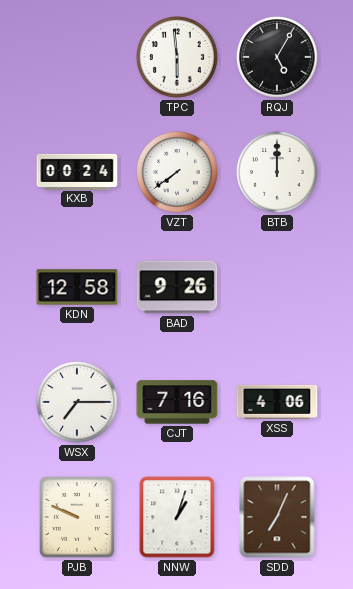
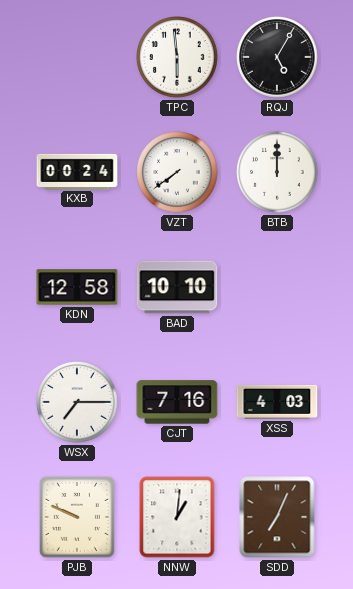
BAD: 9:26 -> 10:10
XSS: 4:06 -> 4:03
NNW: 1:03 -> 1:01
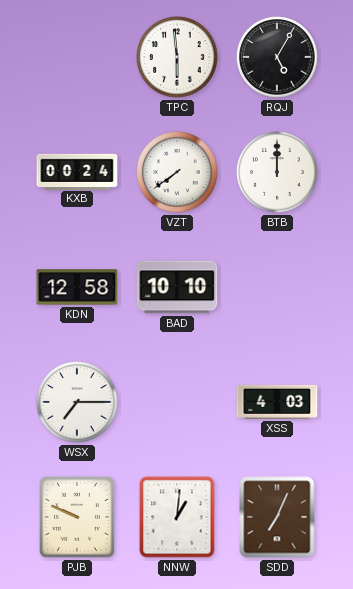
CJT: 7:16 -> none
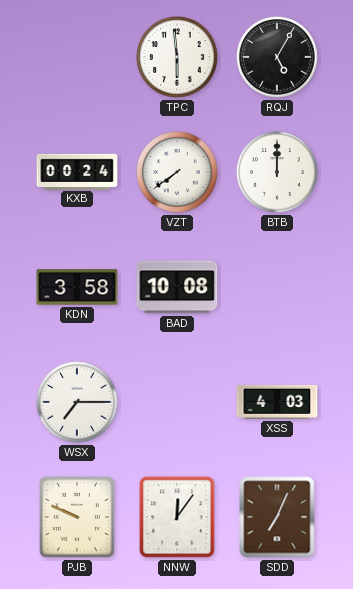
KDN: 12:58 -> 3:58
BAD: 10:10 -> 10:08
NNW: 1:01 -> 12:06
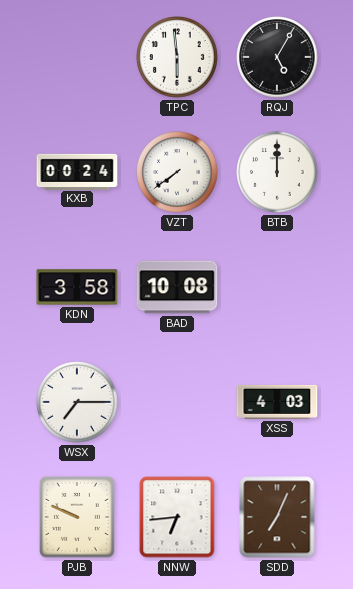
NNW: 12:06 -> 6:44
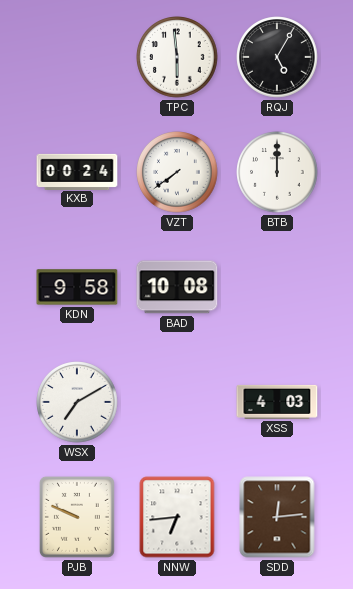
KDN: 3:58 -> 9:58
WSX: 7:15 -> 7:10
SDD: 7:04 -> 12:14
